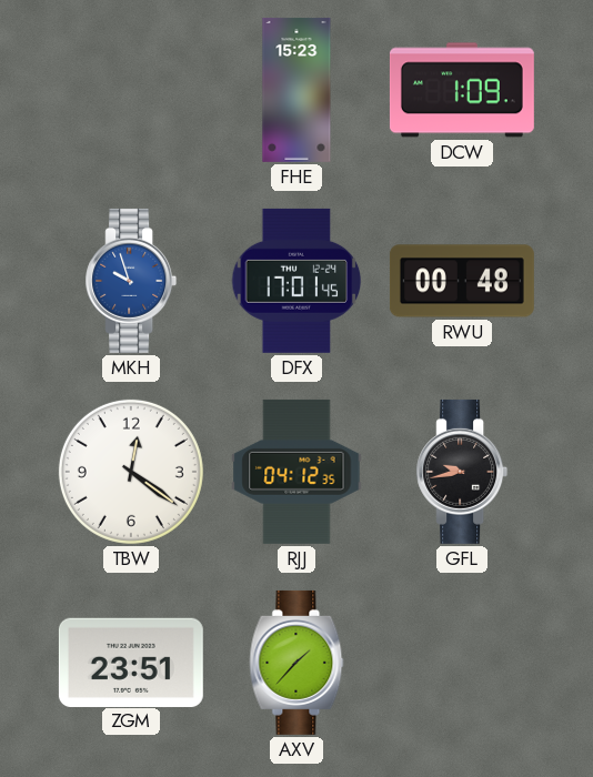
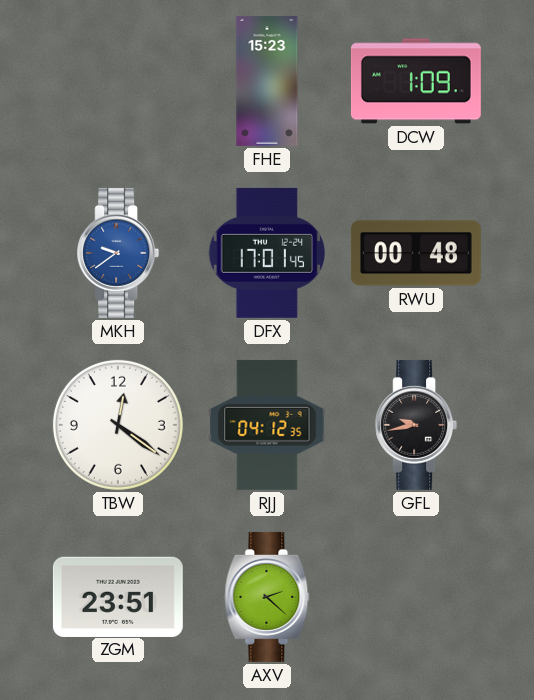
MKH: 9:57 -> 9:39
AXV: 1:37 -> 2:22
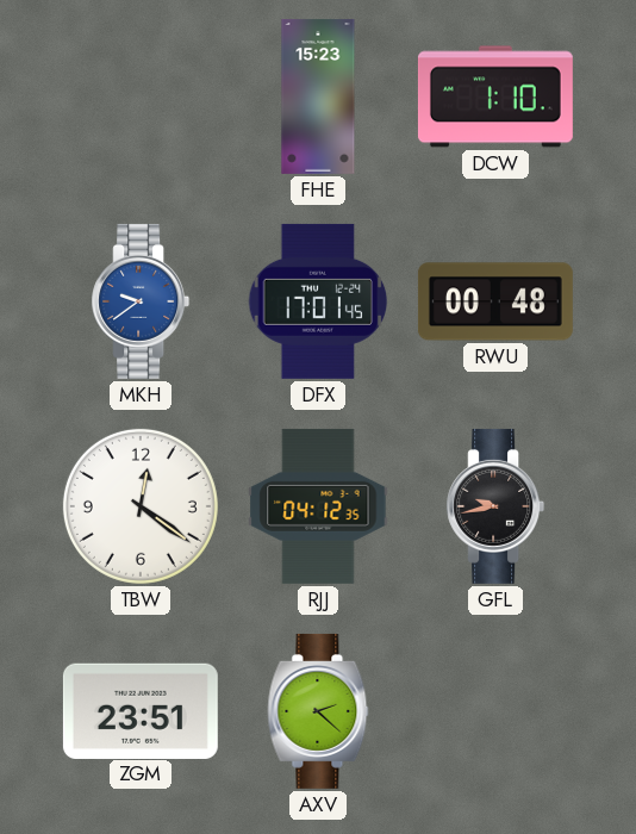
DCW: 1:09 -> 1:10
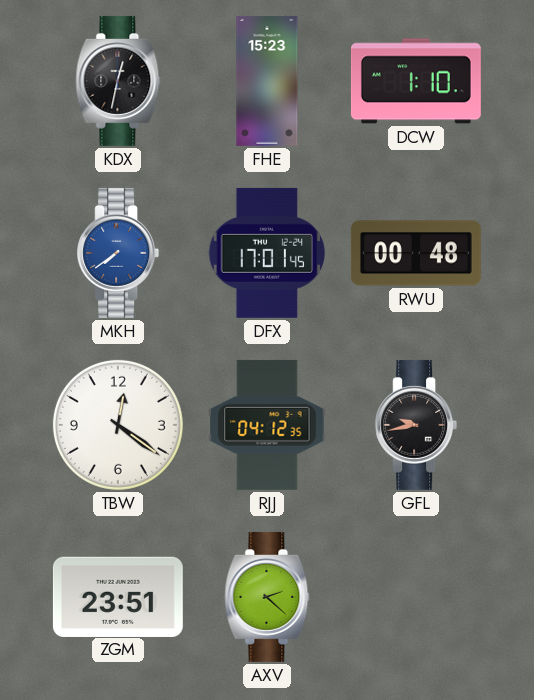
KDX: none -> 12:32
MKH: 9:39 -> 7:39
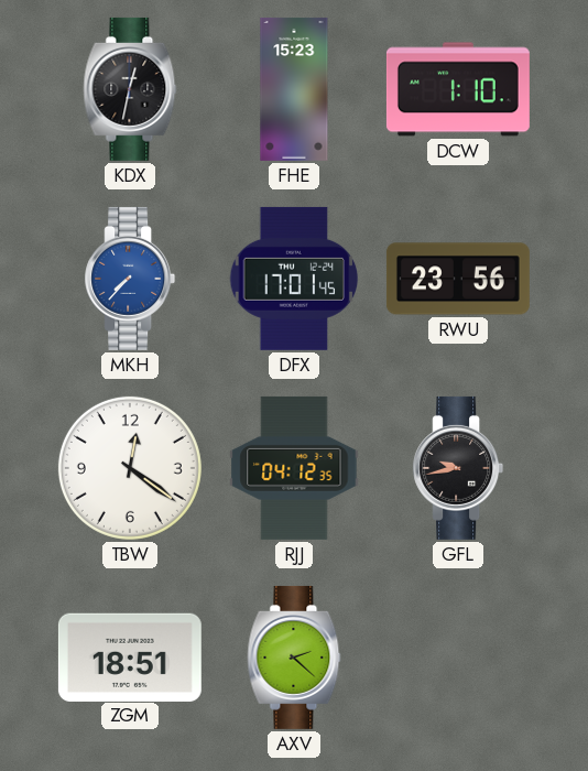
MKH: 7:39 -> 7:37
RWU: 00:48 -> 23:56
ZGM: 23:51 -> 18:51
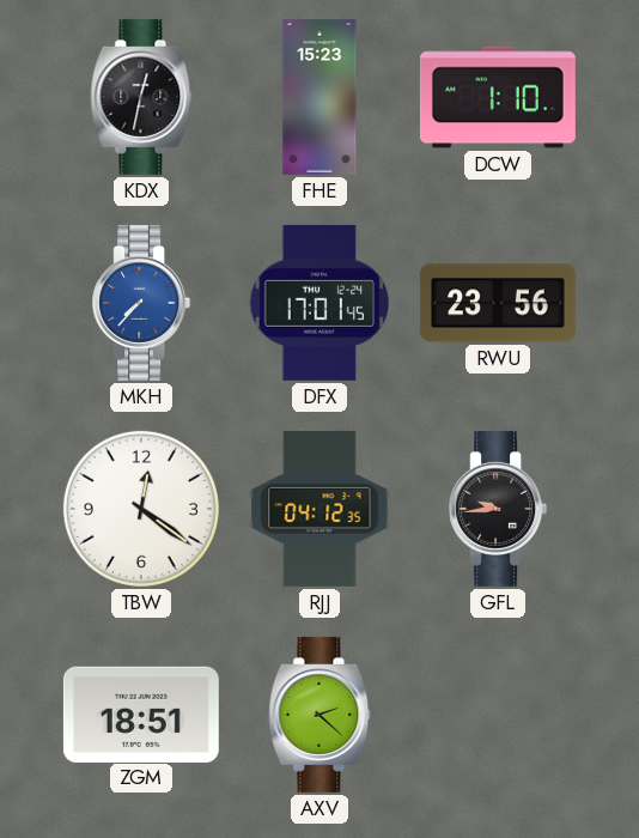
GFL: 9:43 -> 9:44
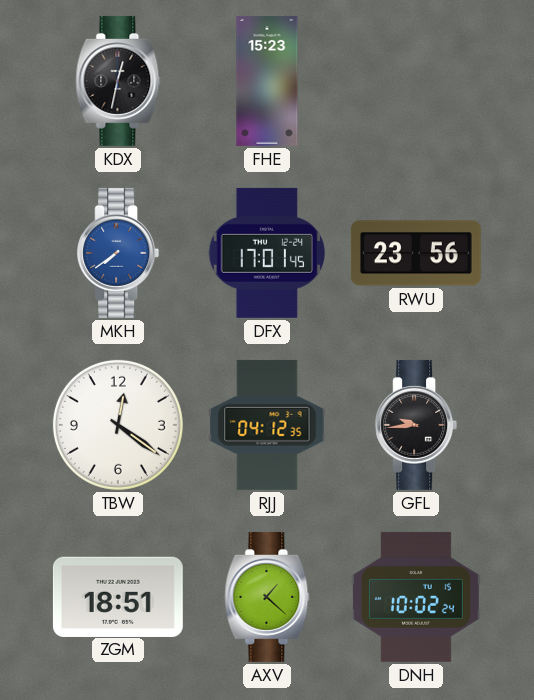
DCW: 1:10 -> none
MKH: 7:37 -> 7:39
AXV: 2:22 -> 1:22
DNH: none -> 10:02
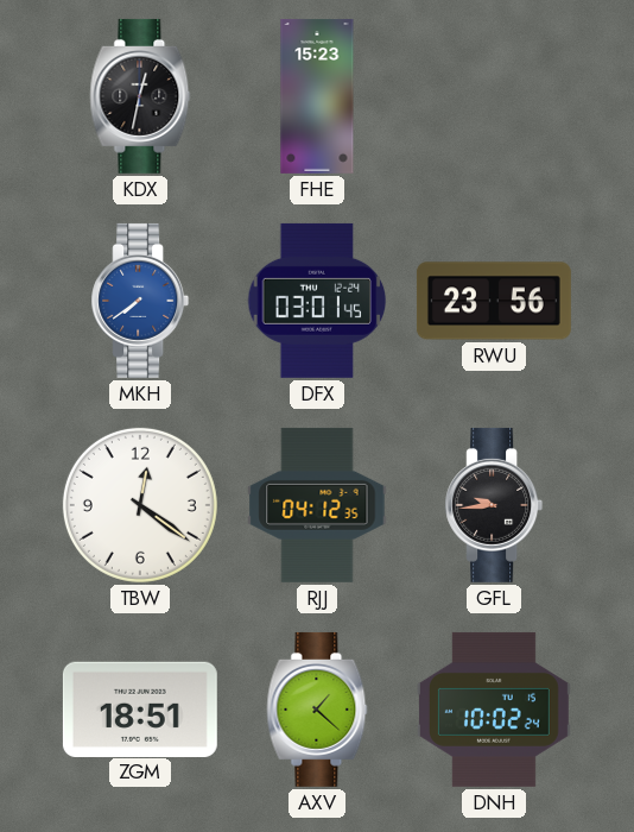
DFX: 17:01 -> 03:01
